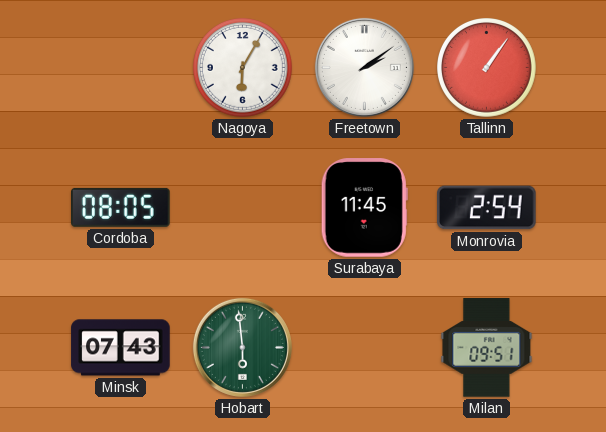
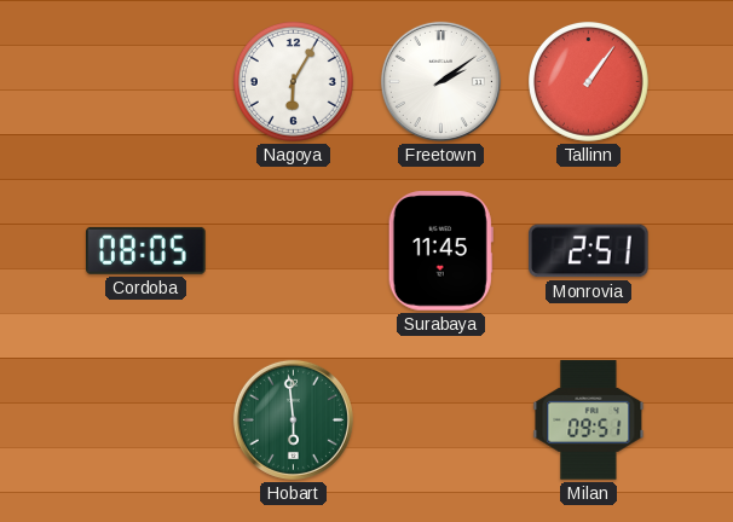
Monrovia: 2:54 -> 2:51
Minsk: 07:43 -> none
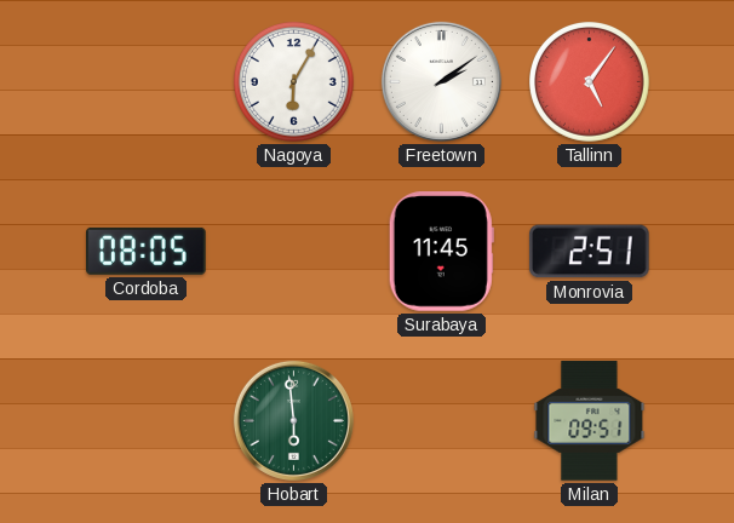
Tallinn: 1:06 -> 5:06
